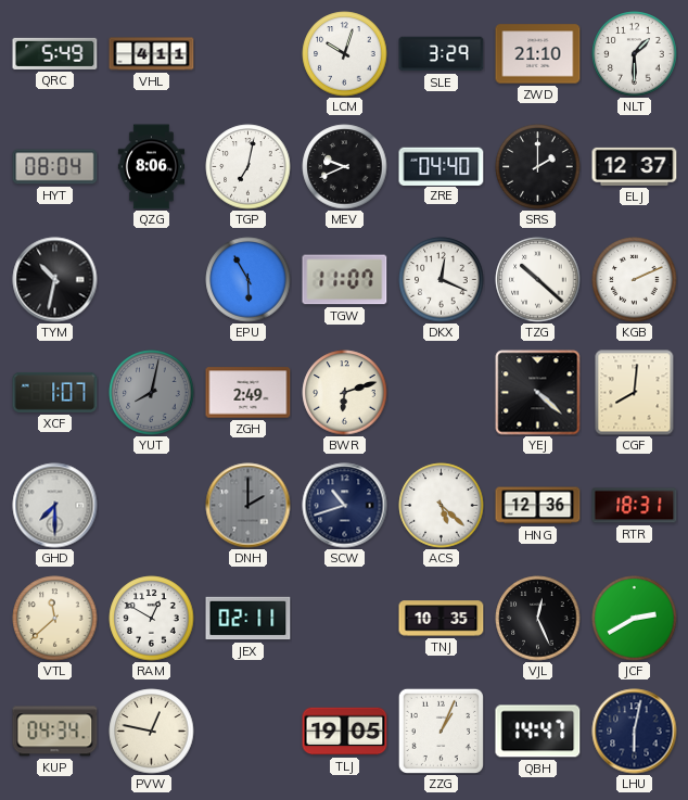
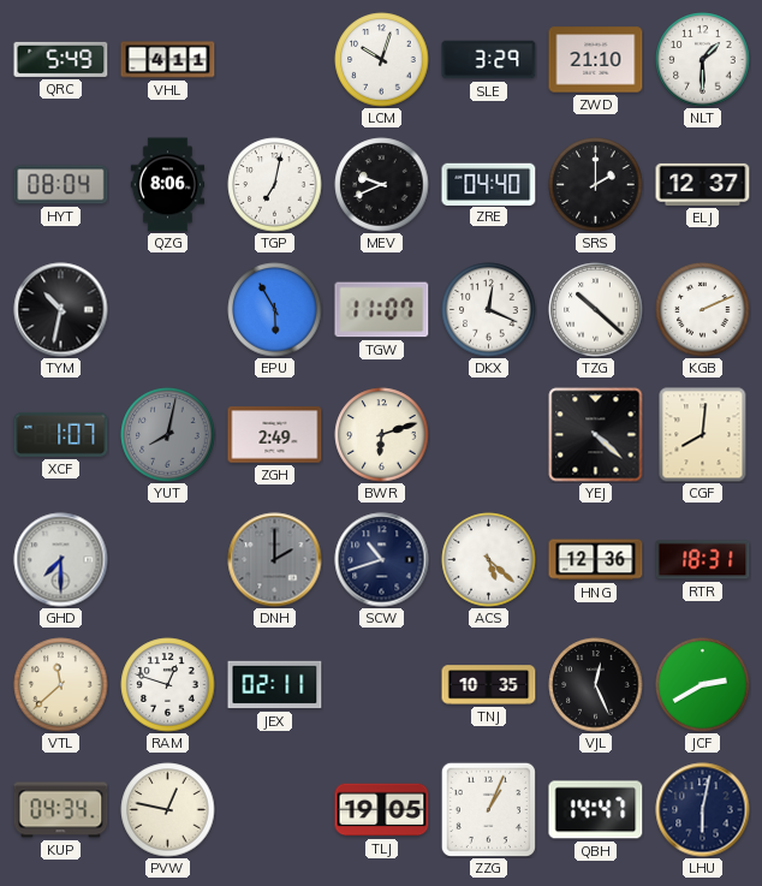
RAM: 12:50 -> 12:48
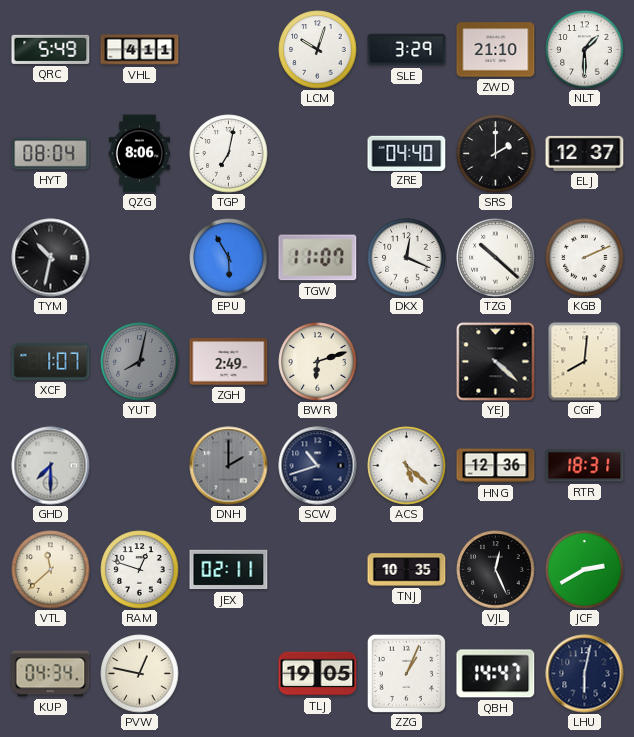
MEV: 9:41 -> none
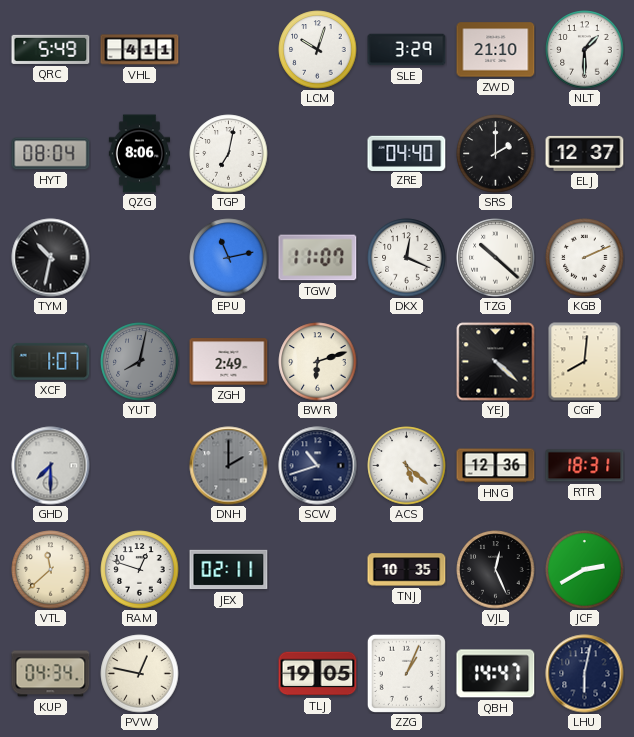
EPU: 5:55 -> 11:13
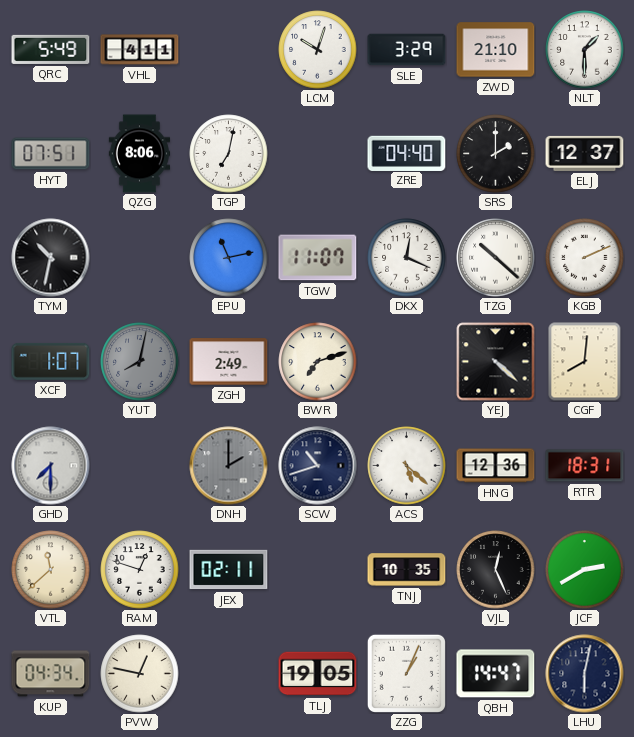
HYT: 08:04 -> 07:51
BWR: 6:12 -> 7:12
